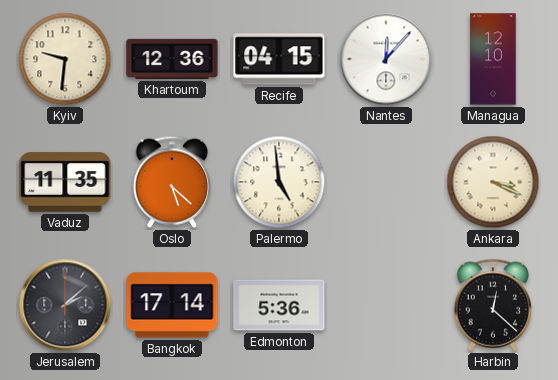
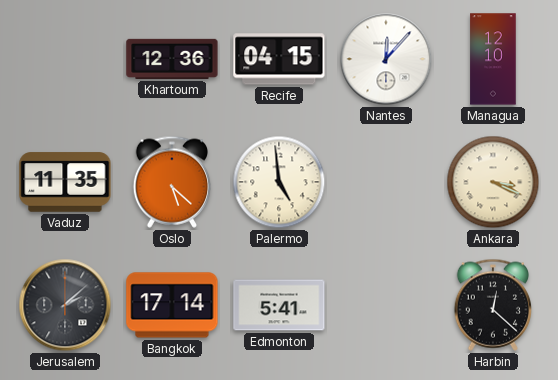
Kyiv: 9:31 -> none
Edmonton: 5:36 -> 5:41
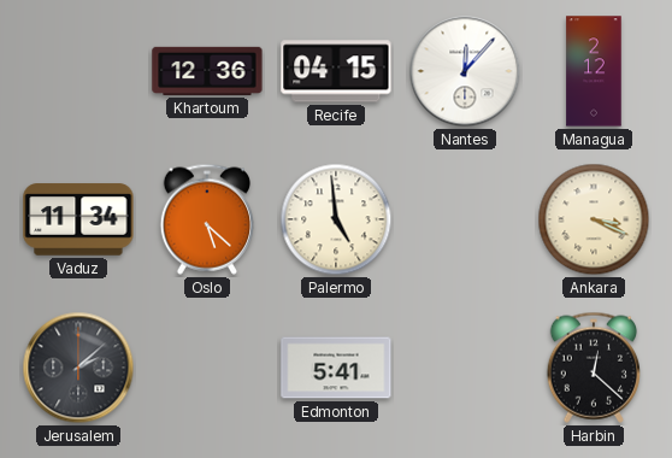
Managua: 12:10 -> 2:12
Vaduz: 11:35 -> 11:34
Bangkok: 17:14 -> none
